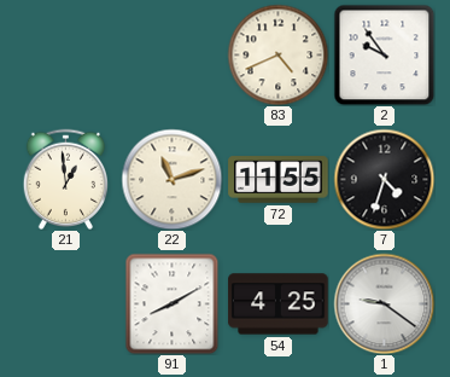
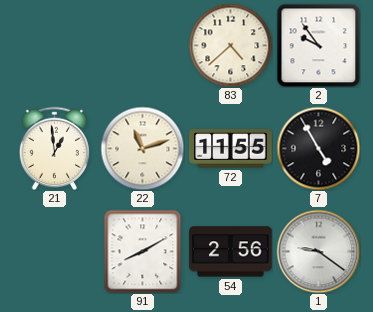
83: 4:41 -> 4:38
7: 4:33 -> 4:55
54: 4:25 -> 2:56
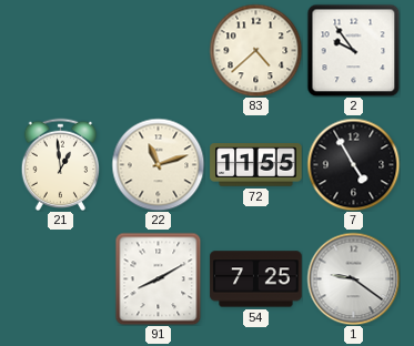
54: 2:56 -> 7:25
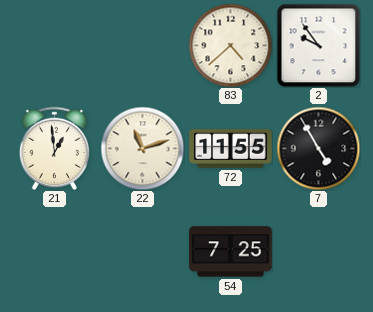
91: 8:10 -> none
1: 9:21 -> none
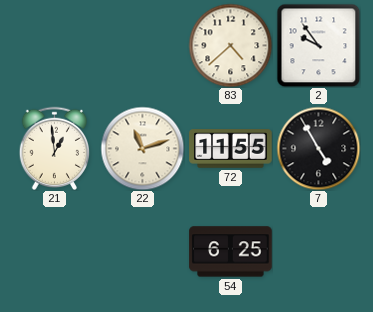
54: 7:25 -> 6:25
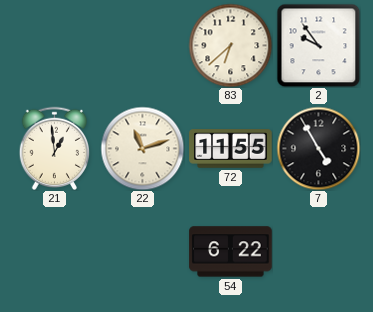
83: 4:38 -> 6:38
54: 6:25 -> 6:22
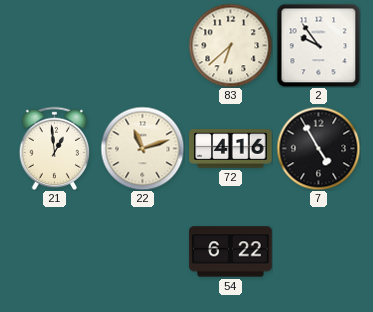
72: 11:55 -> 4:16
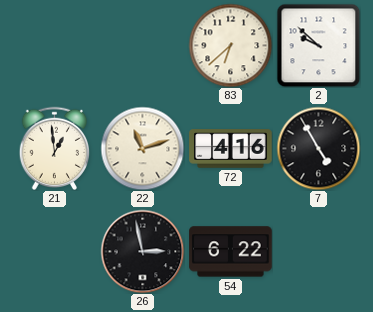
2: 9:54 -> 9:52
26: none -> 2:58
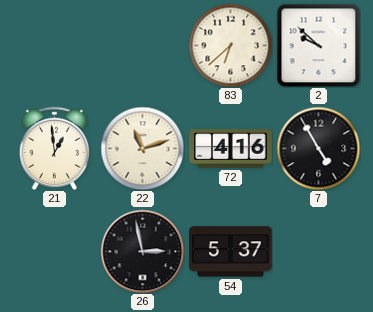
54: 6:22 -> 5:37
